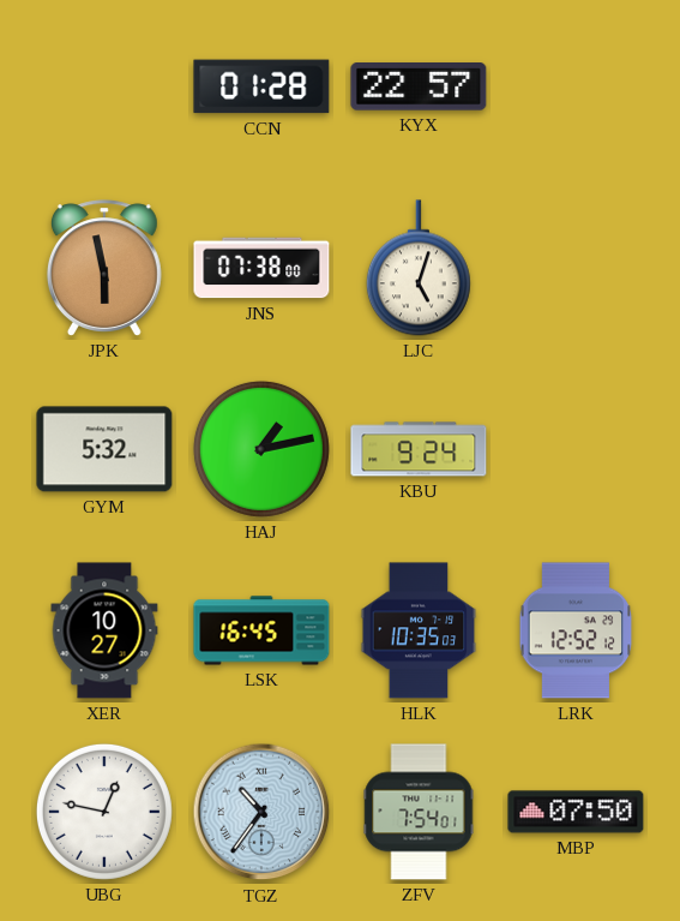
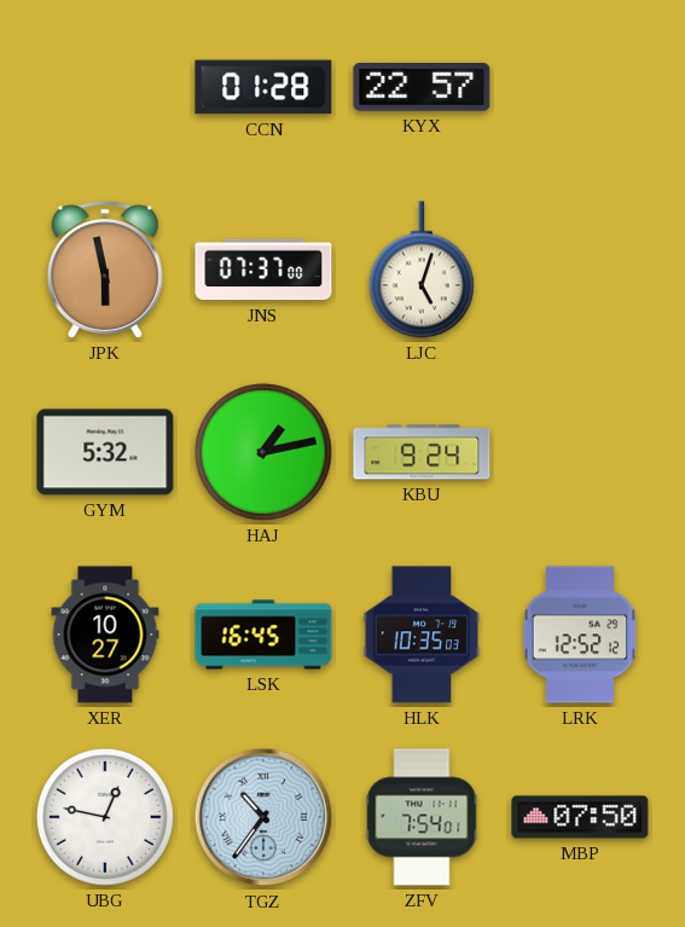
JNS: 07:38 -> 07:37
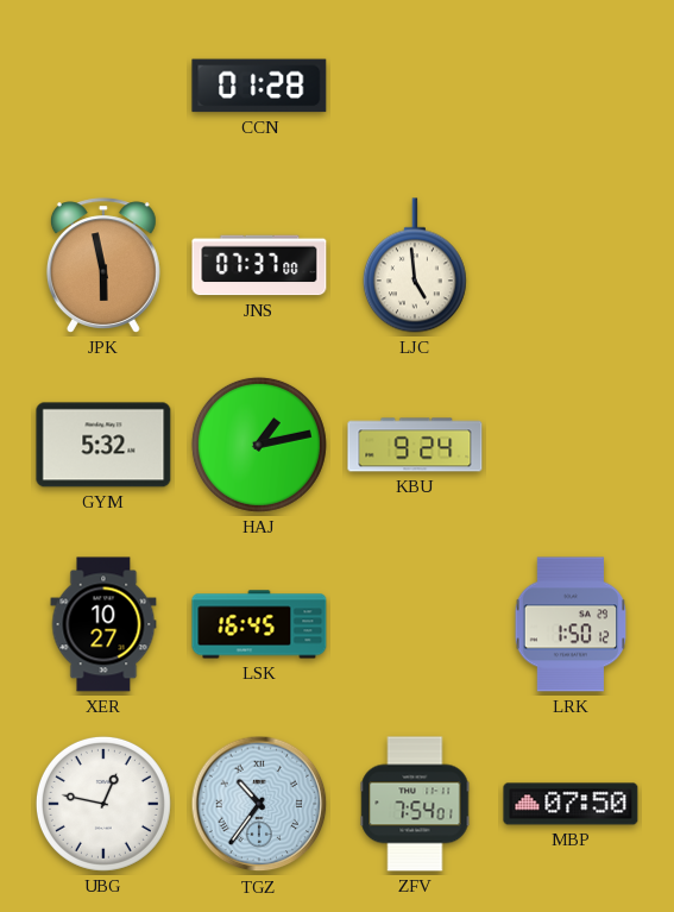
KYX: 22:57 -> none
LJC: 5:03 -> 4:59
HLK: 10:35 -> none
LRK: 12:52 -> 1:50
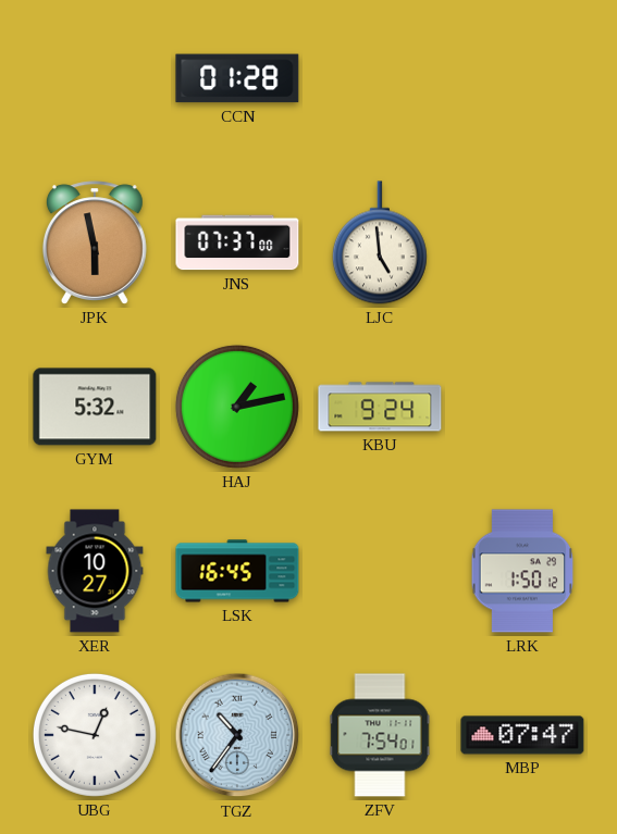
MBP: 07:50 -> 07:47
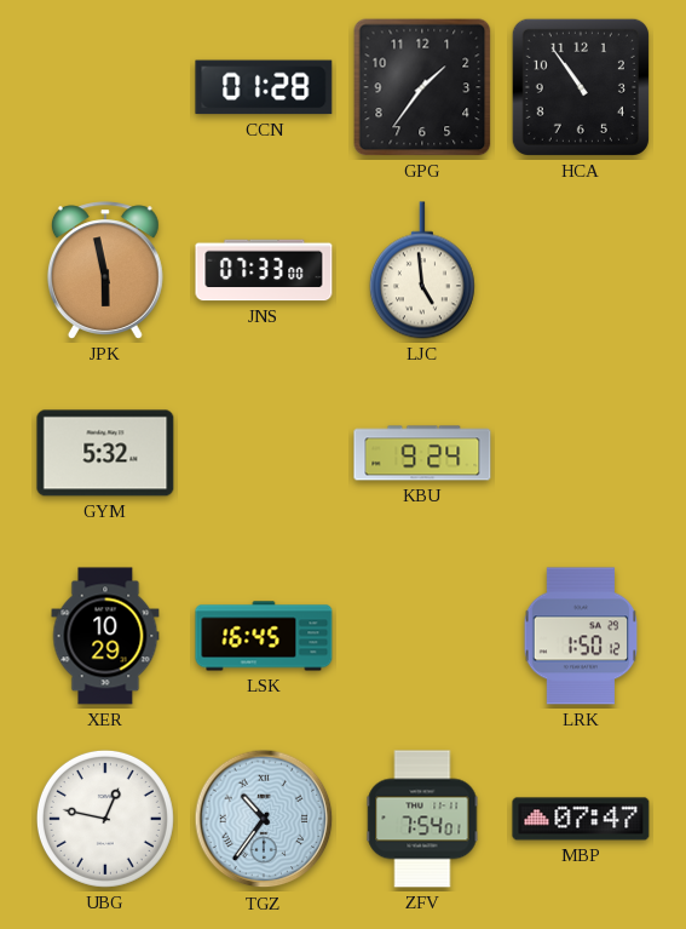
GPG: none -> 1:36
HCA: none -> 10:54
JNS: 07:37 -> 07:33
HAJ: 1:13 -> none
XER: 10:27 -> 10:29
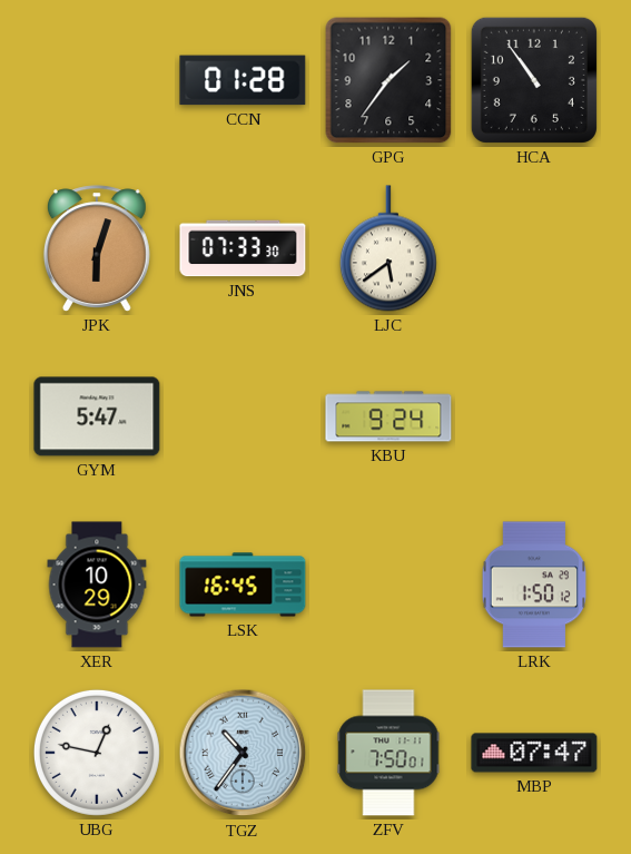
JPK: 5:58 -> 6:03
JNS: 07:33:00 -> 07:33:30
LJC: 4:59 -> 5:39
GYM: 5:32 -> 5:47
ZFV: 7:54 -> 7:50
